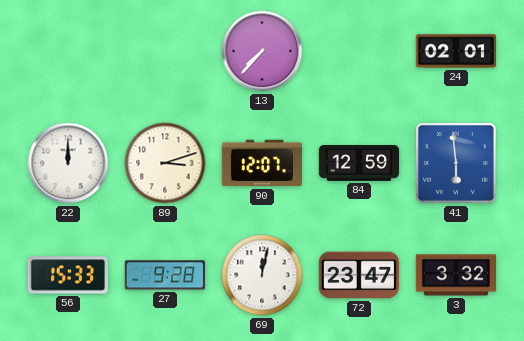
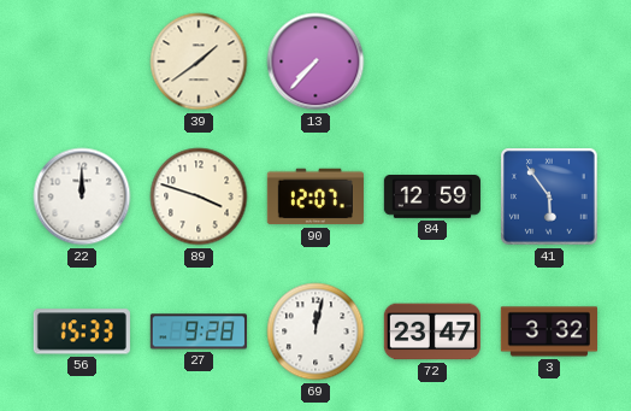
39: none -> 1:39
24: 02:01 -> none
89: 3:12 -> 3:48
41: 5:59 -> 5:54
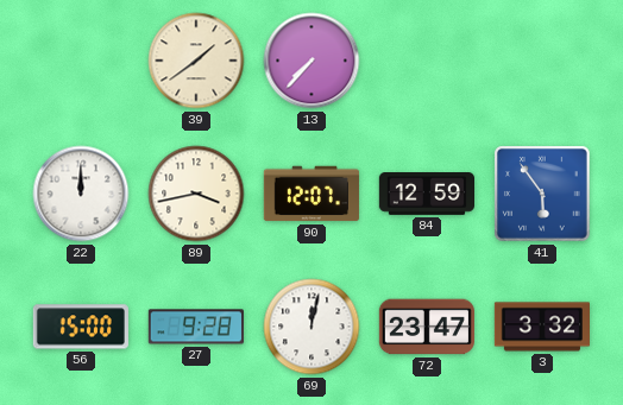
89: 3:48 -> 3:43
56: 15:33 -> 15:00
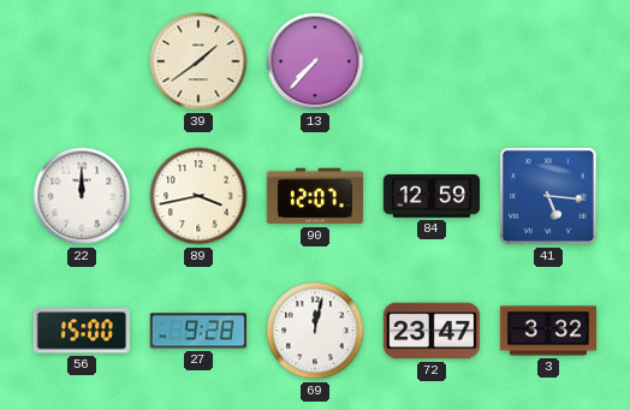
41: 5:54 -> 5:16
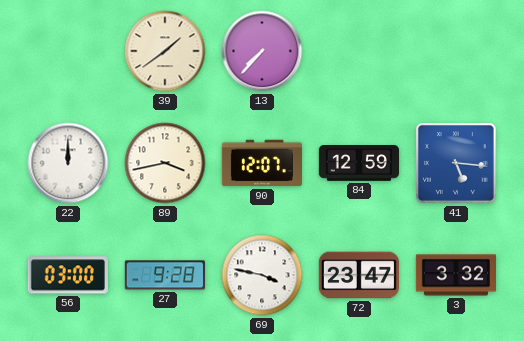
56: 15:00 -> 03:00
69: 12:02 -> 3:47
